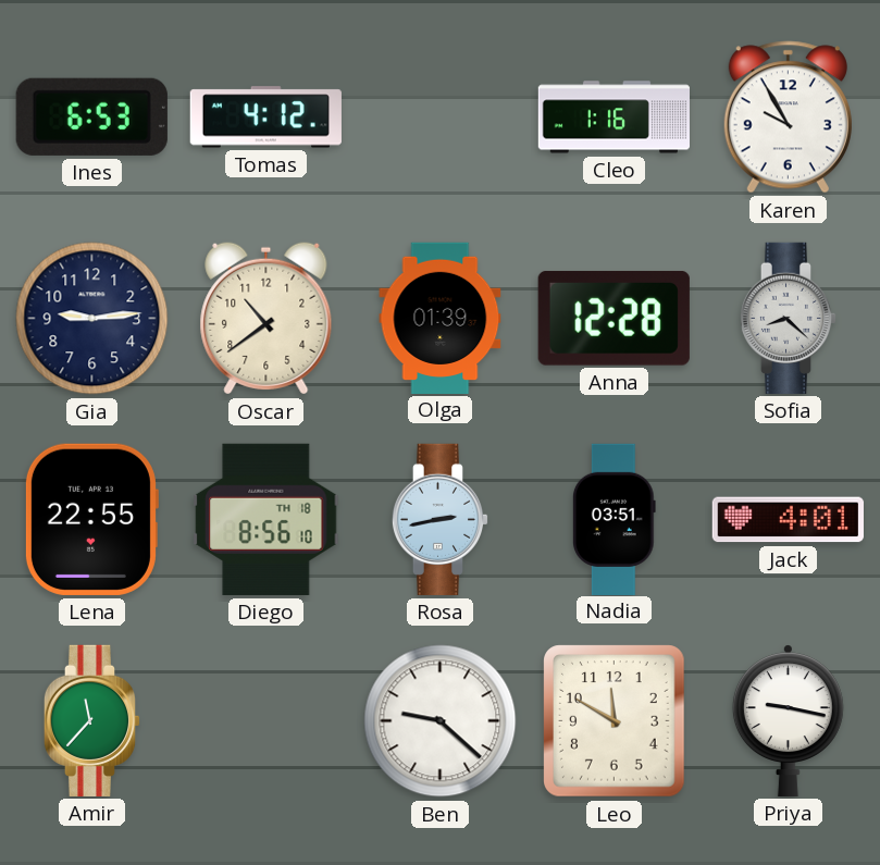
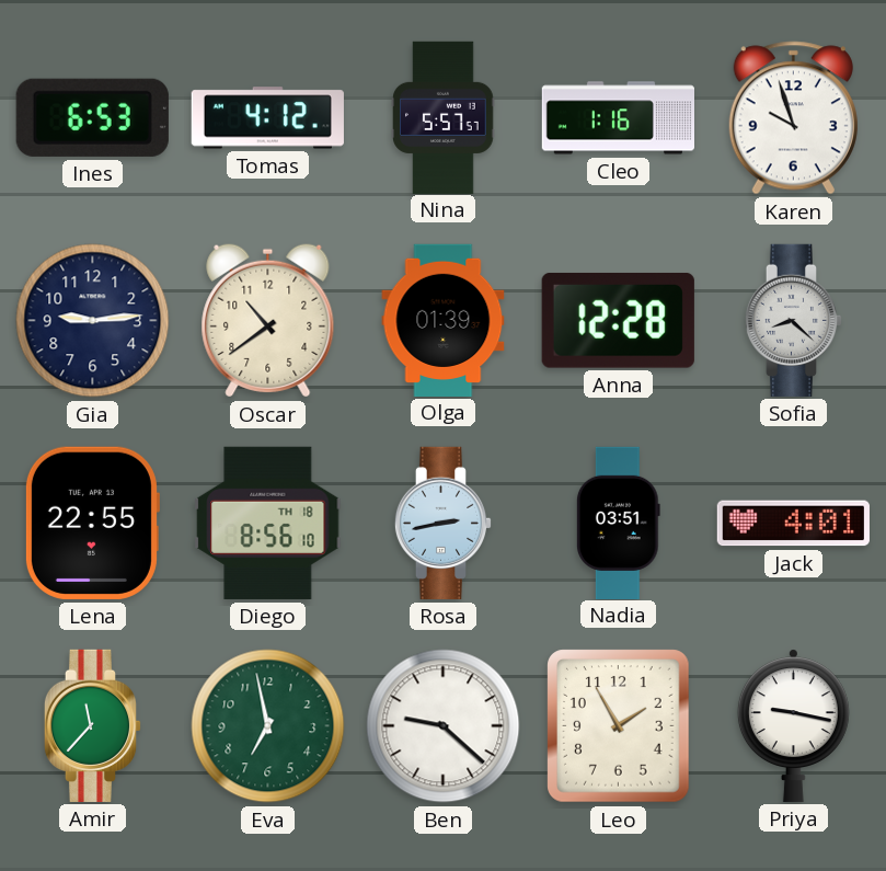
Nina: none -> 5:57
Karen: 9:55 -> 9:57
Eva: none -> 6:58
Leo: 11:50 -> 1:55
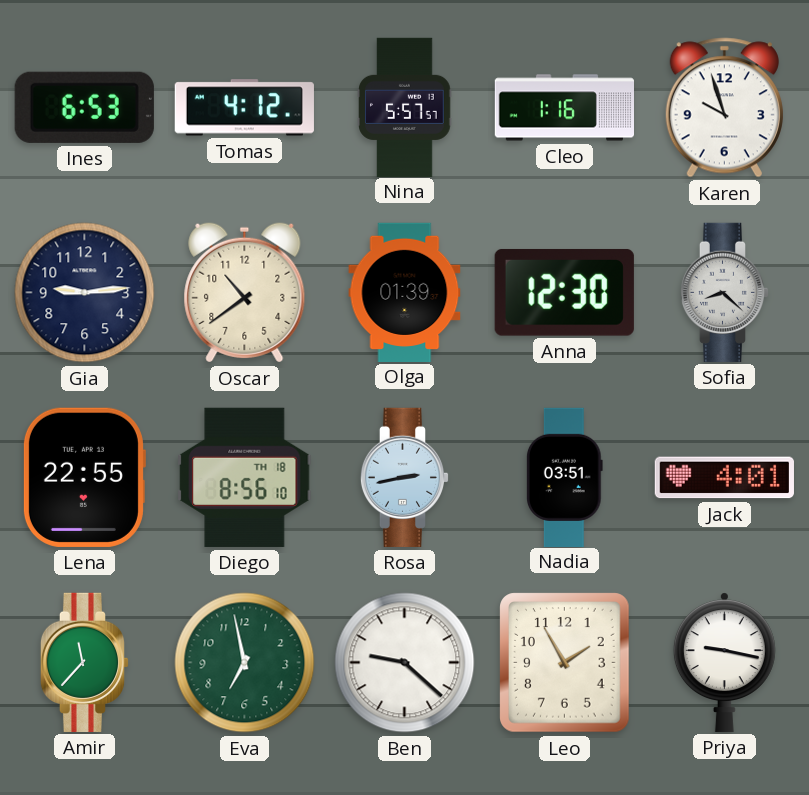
Anna: 12:28 -> 12:30
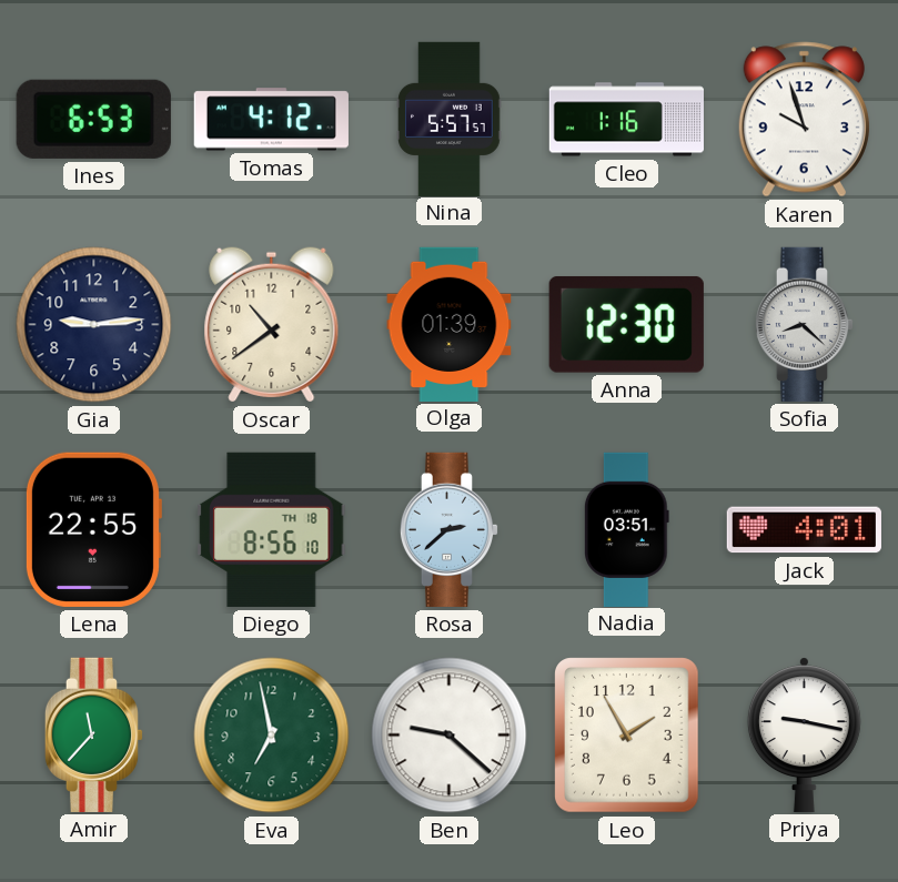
Rosa: 2:43 -> 2:38
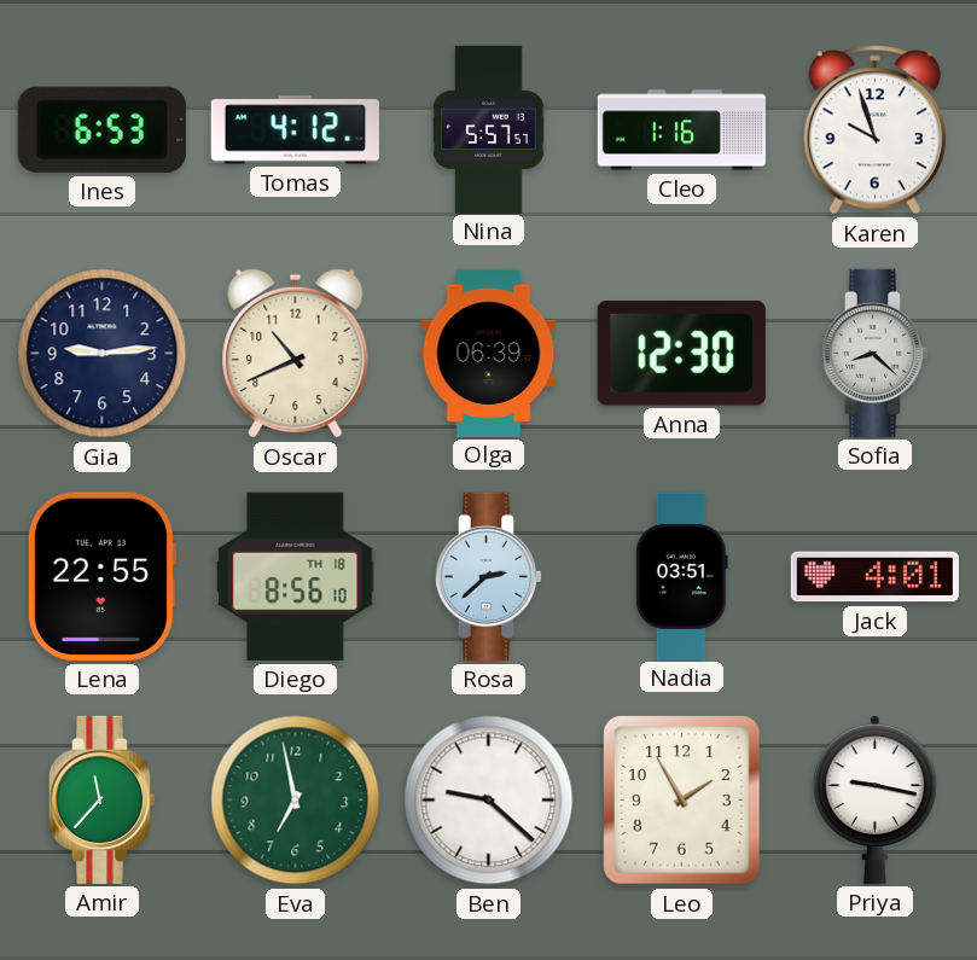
Oscar: 10:39 -> 10:41
Olga: 01:39 -> 06:39
